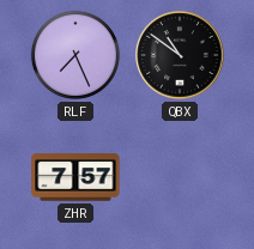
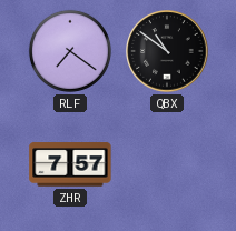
RLF: 7:26 -> 7:21
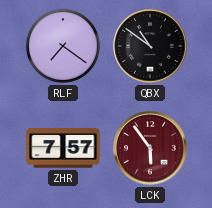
LCK: none -> 5:54
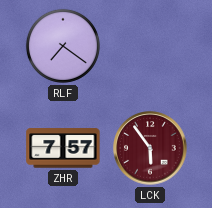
QBX: 10:51 -> none
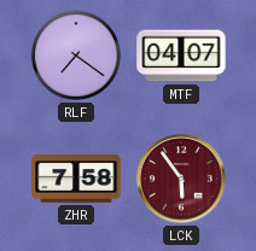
MTF: none -> 04:07
ZHR: 7:57 -> 7:58
